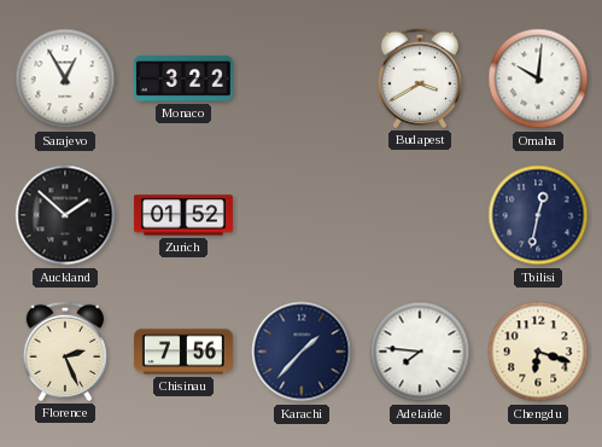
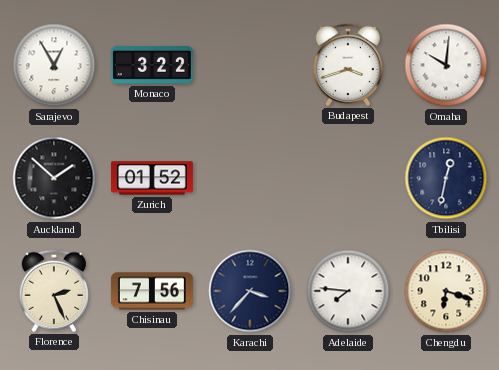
Budapest: 3:40 -> 3:42
Karachi: 1:37 -> 3:37
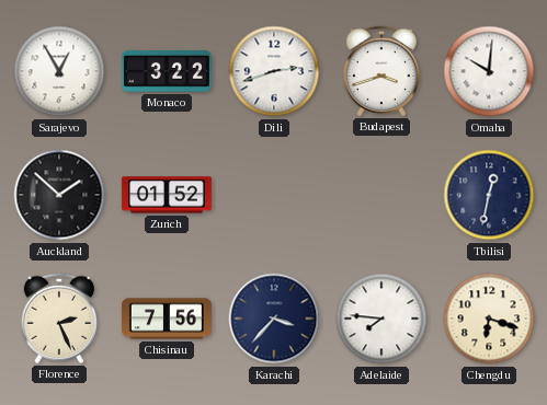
Dili: none -> 2:42
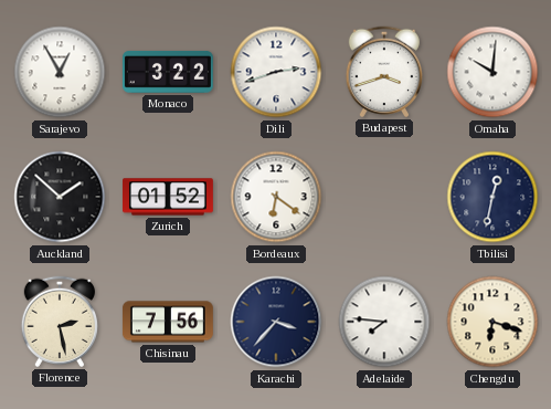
Bordeaux: none -> 6:21
Florence: 2:26 -> 2:28
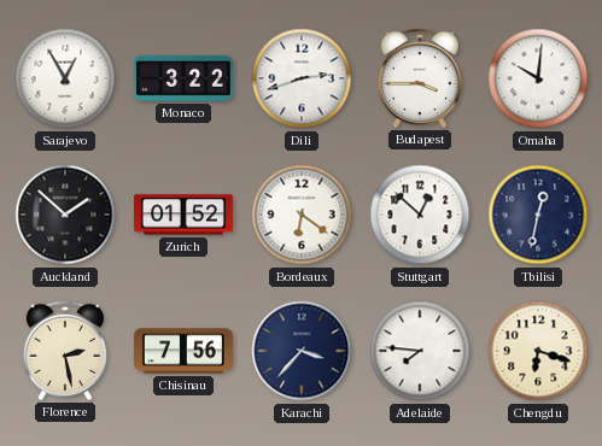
Budapest: 3:42 -> 3:45
Stuttgart: none -> 12:52
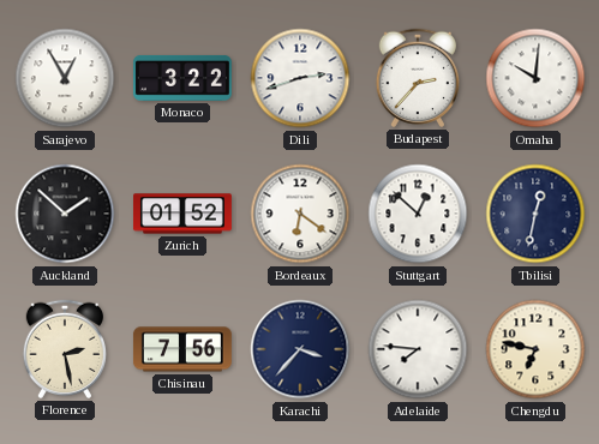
Budapest: 3:45 -> 2:37
Chengdu: 6:18 -> 6:47
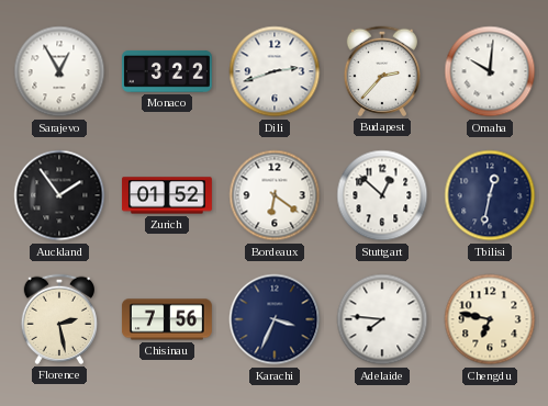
Auckland: 1:52 -> 1:54
Karachi: 3:37 -> 3:34
